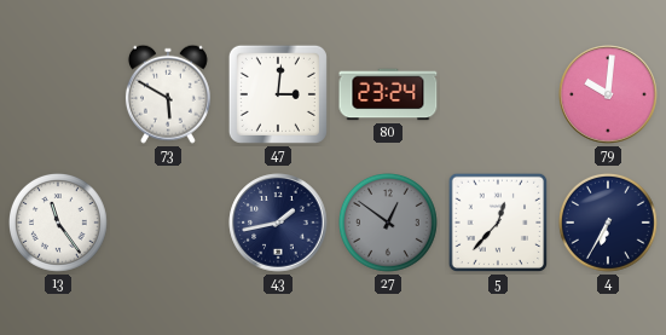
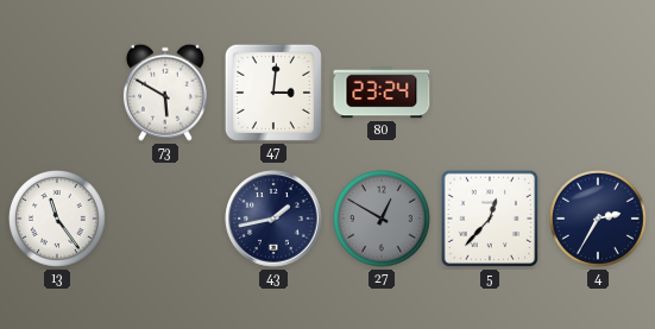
79: 10:01 -> none
27: 12:51 -> 12:50
4: 6:35 -> 2:35
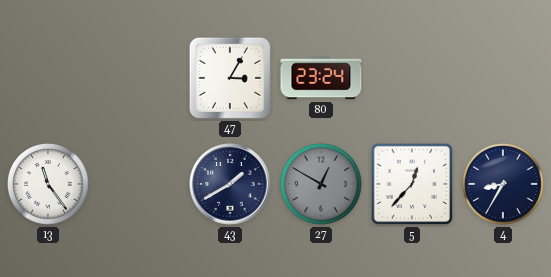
73: 5:50 -> none
47: 3:01 -> 3:05
43: 1:43 -> 1:40
4: 2:35 -> 8:35
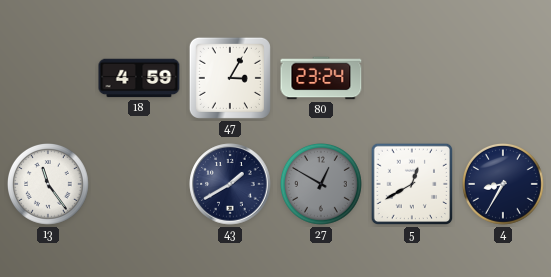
18: none -> 4:59
5: 12:37 -> 12:40
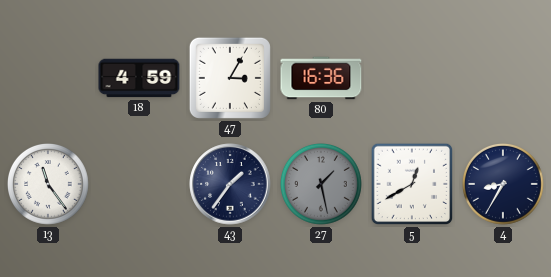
80: 23:24 -> 16:36
43: 1:40 -> 1:36
27: 12:50 -> 1:28
